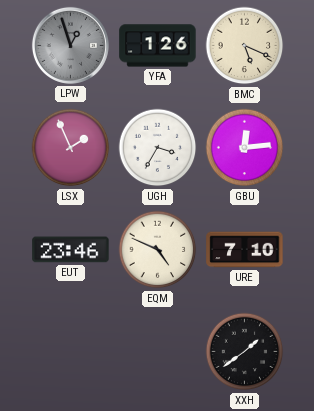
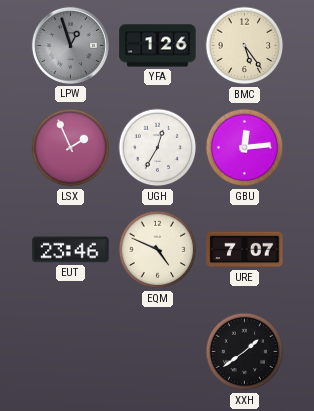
BMC: 5:19 -> 5:24
UGH: 3:35 -> 12:35
URE: 7:10 -> 7:07
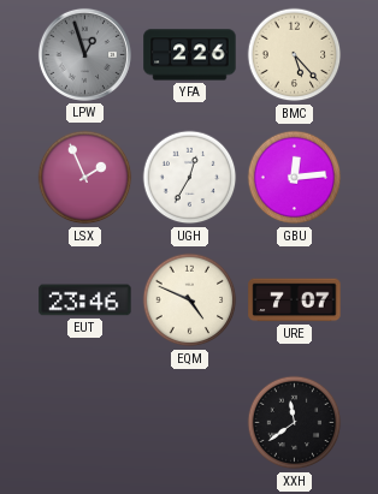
YFA: 1:26 -> 2:26
BMC: 5:24 -> 5:23
XXH: 1:39 -> 11:39
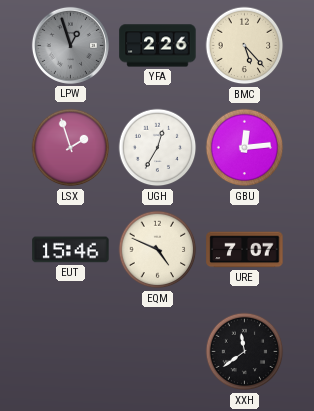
LSX: 1:56 -> 1:57
EUT: 23:46 -> 15:46
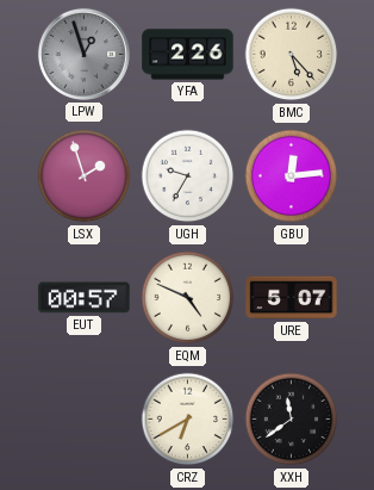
UGH: 12:35 -> 9:35
EUT: 15:46 -> 00:57
URE: 7:07 -> 5:07
CRZ: none -> 6:40
